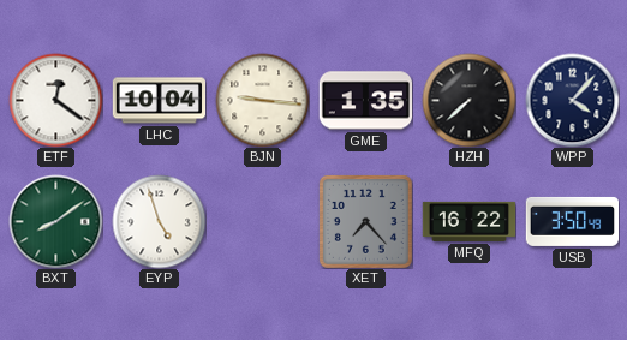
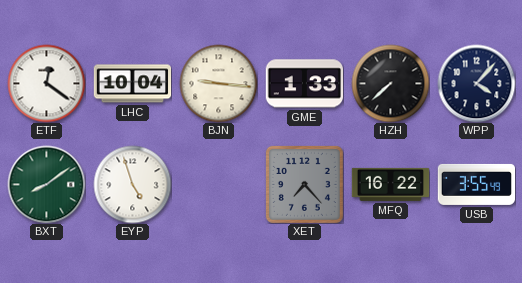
GME: 1:35 -> 1:33
USB: 3:50 -> 3:55
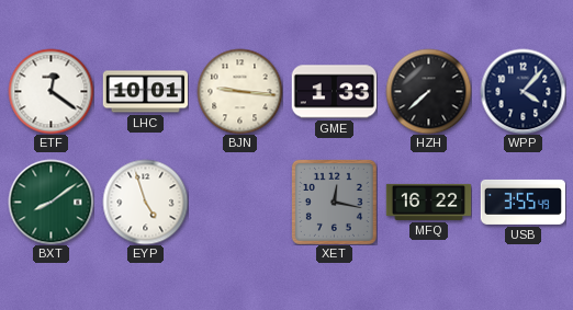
LHC: 10:04 -> 10:01
XET: 7:23 -> 12:17
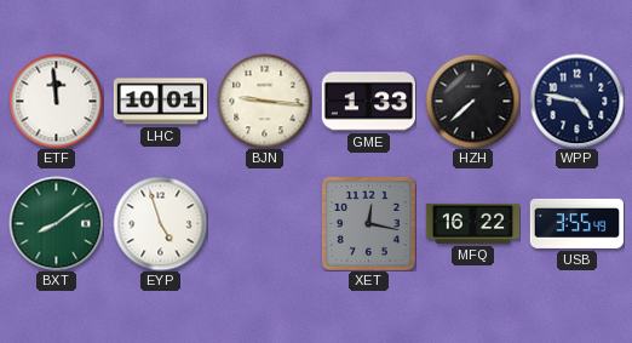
ETF: 12:21 -> 11:59
WPP: 4:07 -> 4:47
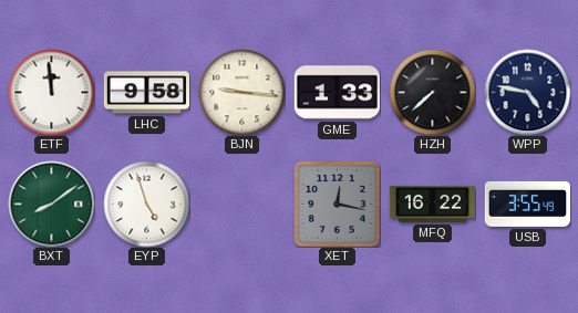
LHC: 10:01 -> 9:58
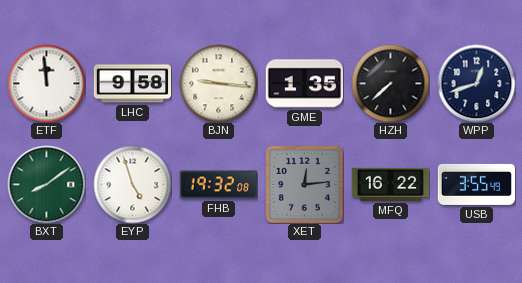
GME: 1:33 -> 1:35
WPP: 4:47 -> 12:42
FHB: none -> 19:32
XET: 12:17 -> 12:14
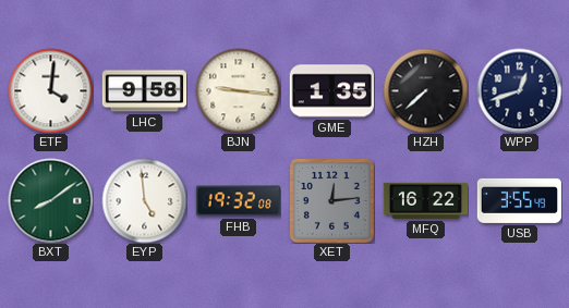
ETF: 11:59 -> 4:01
EYP: 4:57 -> 4:59
